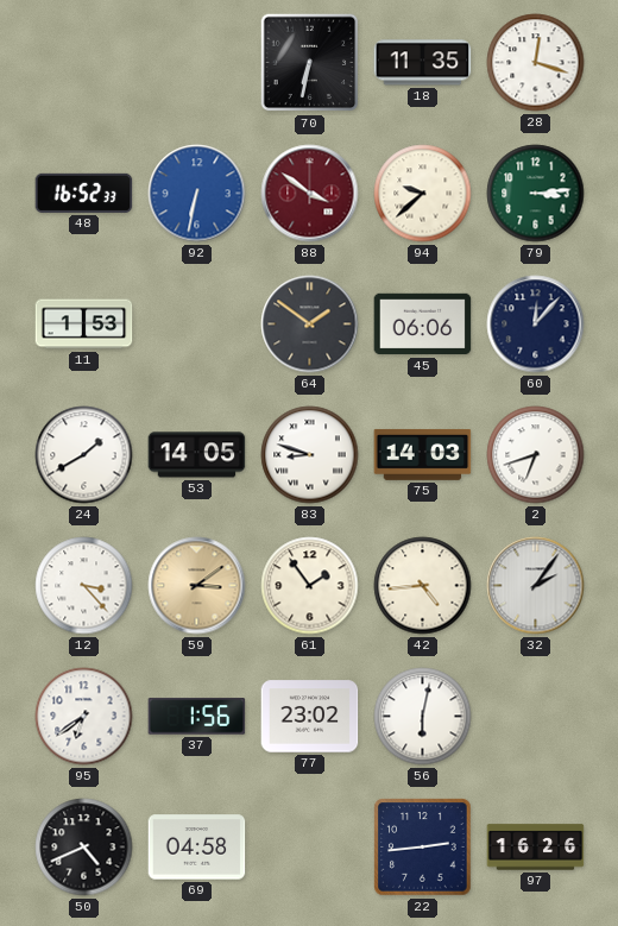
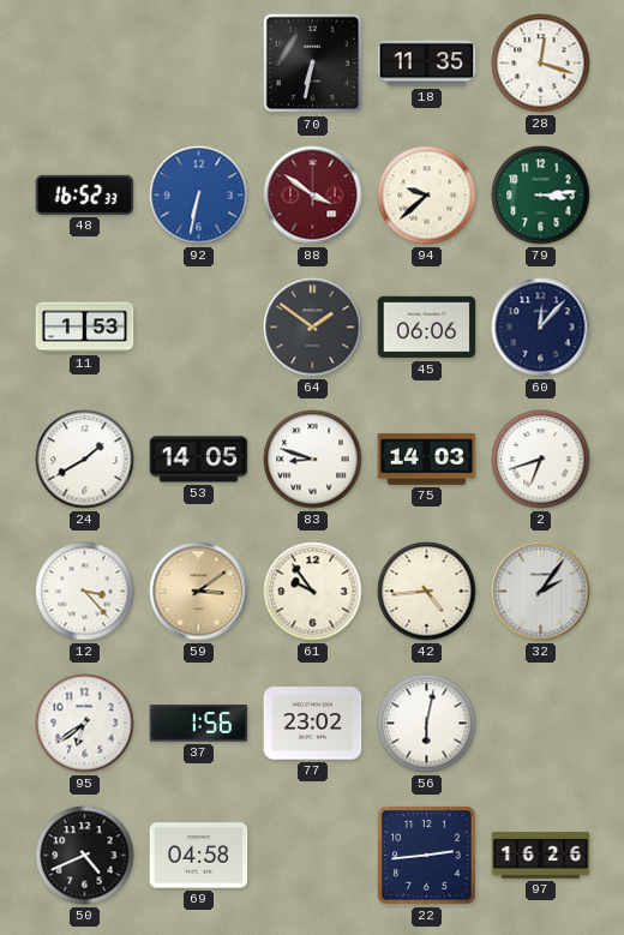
61: 1:54 -> 9:54
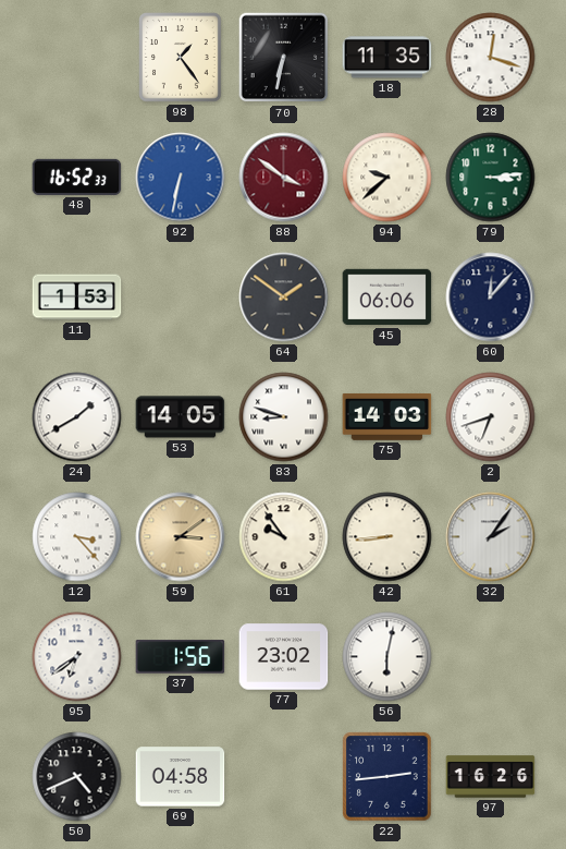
98: none -> 1:24
42: 4:44 -> 8:44
